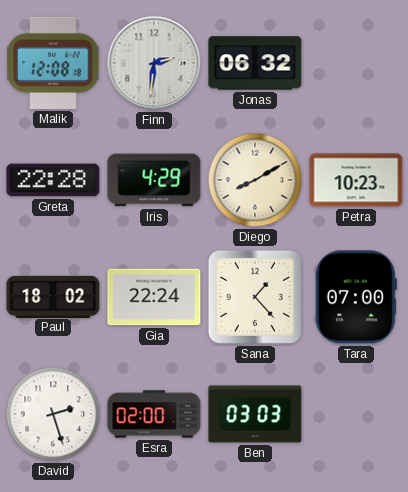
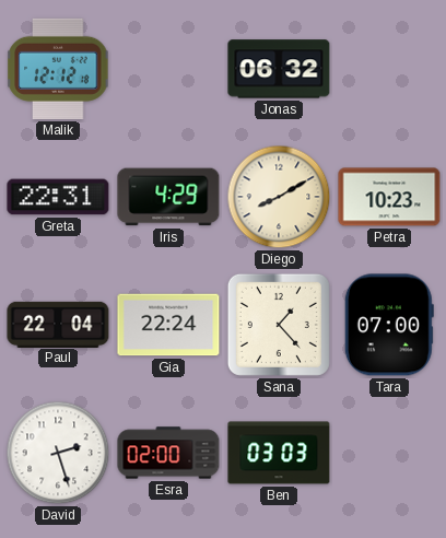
Malik: 12:08 -> 12:12
Finn: 2:31 -> none
Greta: 22:28 -> 22:31
Paul: 18:02 -> 22:04
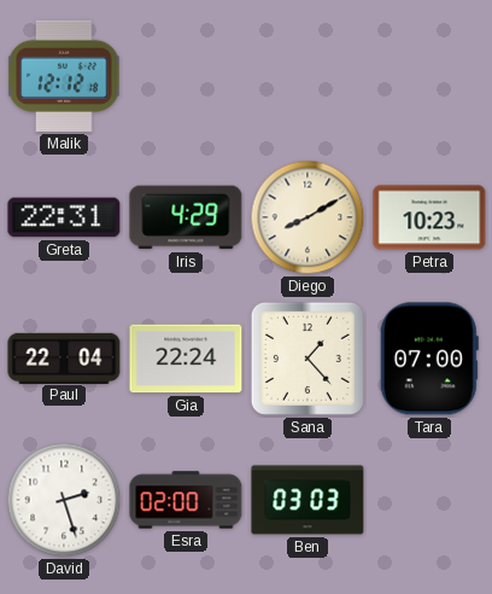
Jonas: 06:32 -> none
